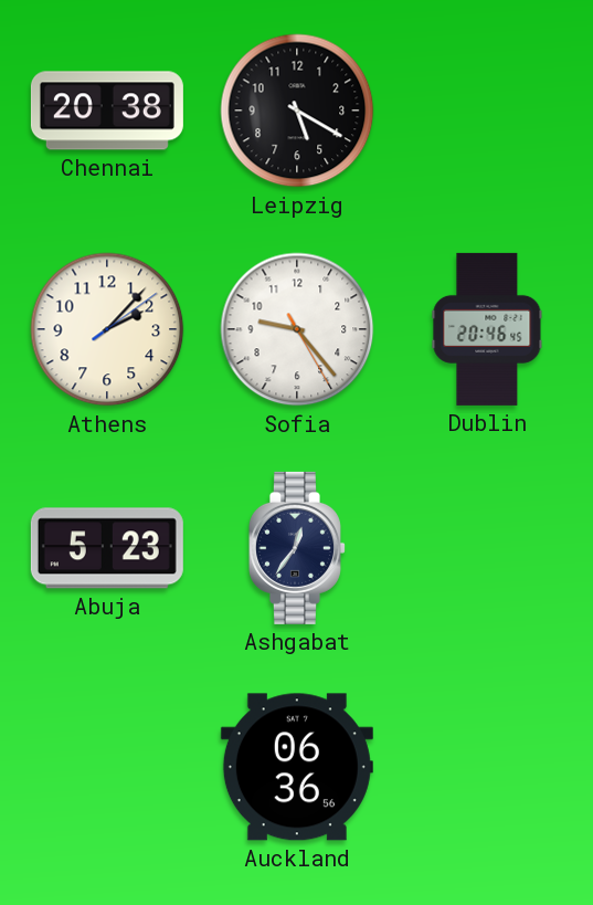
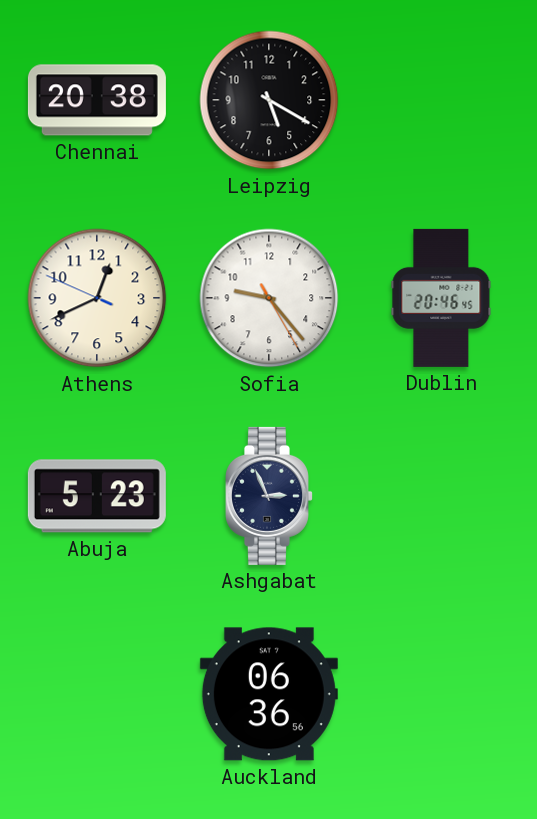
Athens: 2:07 -> 12:40
Ashgabat: 12:36 -> 2:56
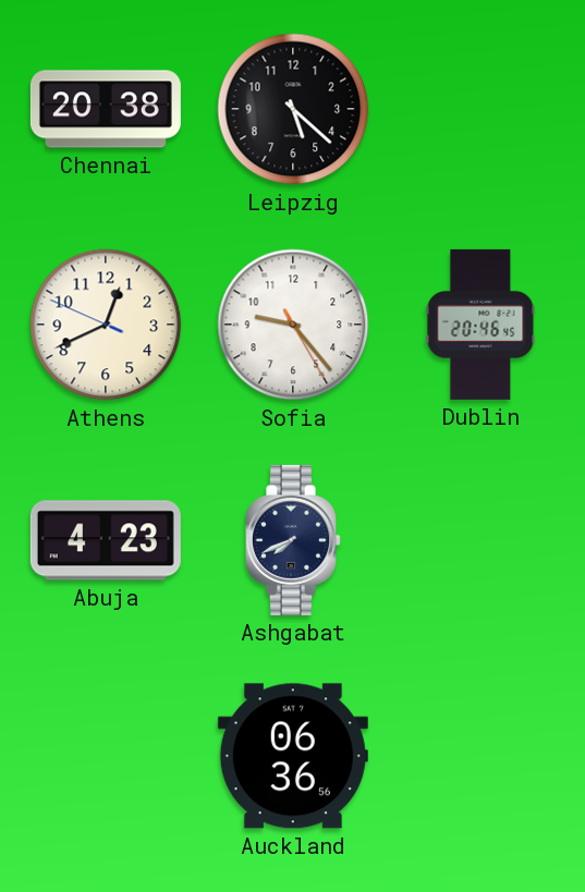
Leipzig: 5:20 -> 5:22
Abuja: 5:23 -> 4:23
Ashgabat: 2:56 -> 7:41
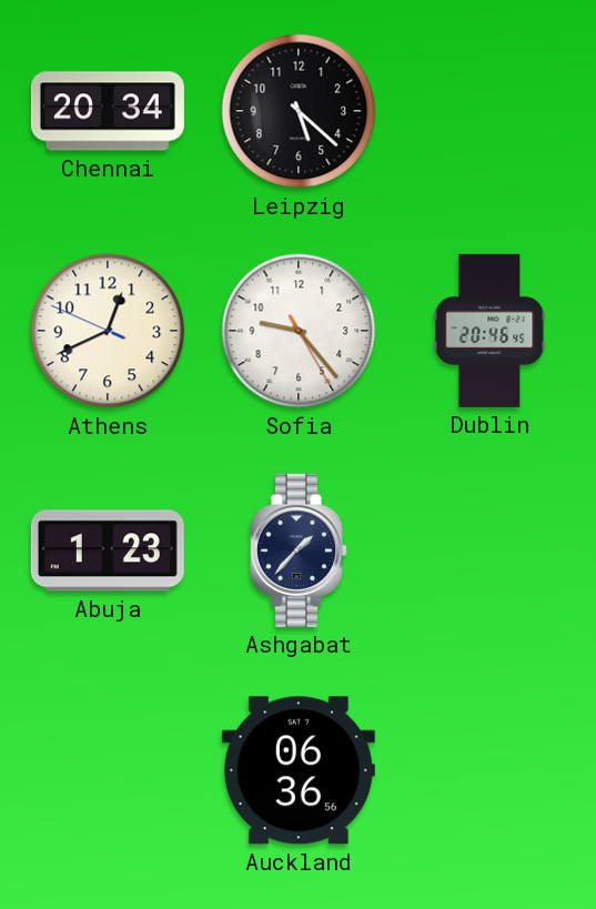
Chennai: 20:38 -> 20:34
Abuja: 4:23 -> 1:23
Ashgabat: 7:41 -> 1:37
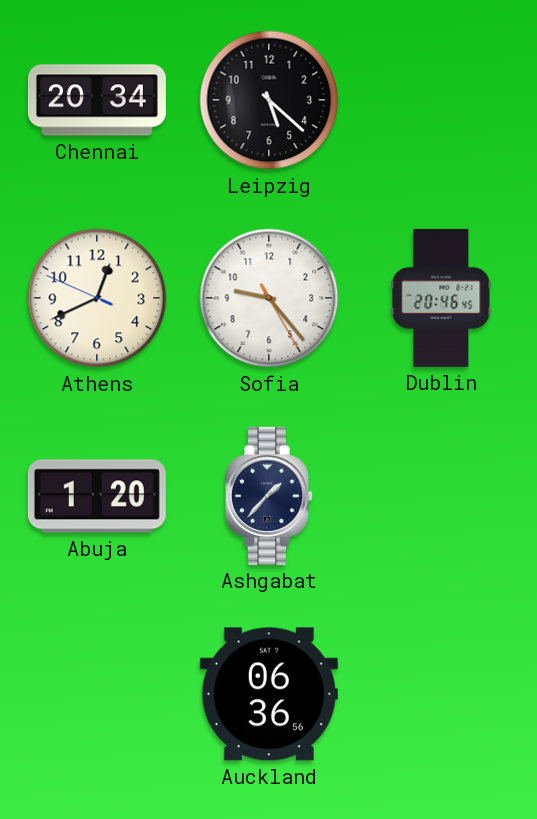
Abuja: 1:23 -> 1:20
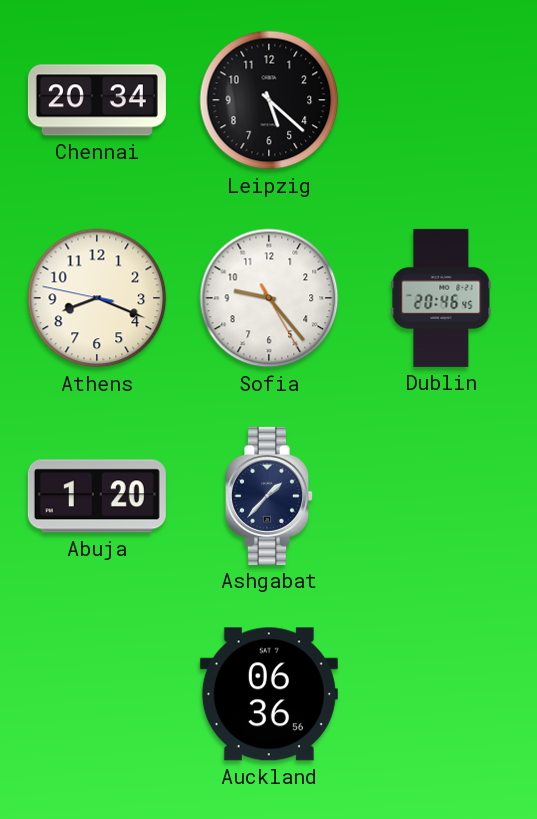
Athens: 12:40 -> 8:18
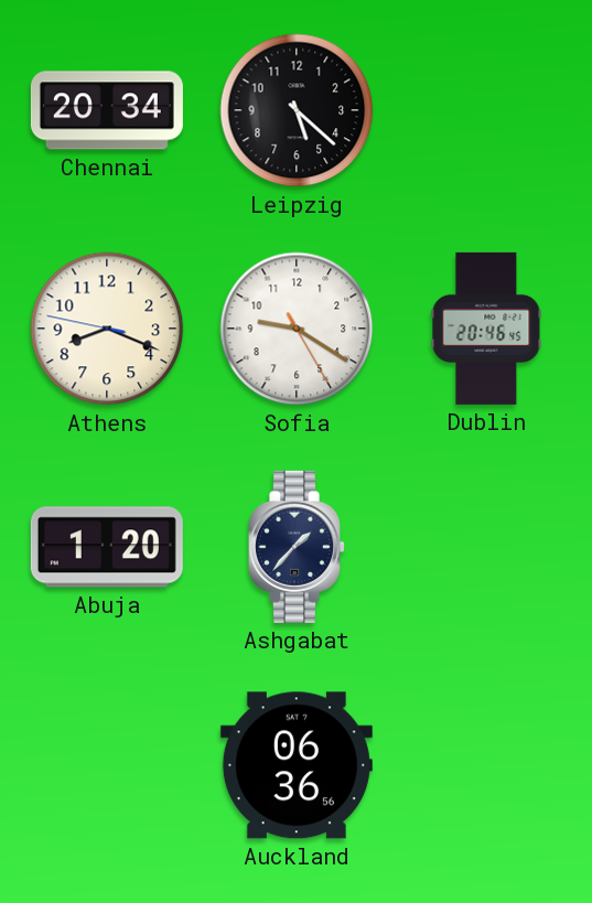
Sofia: 9:23 -> 9:20
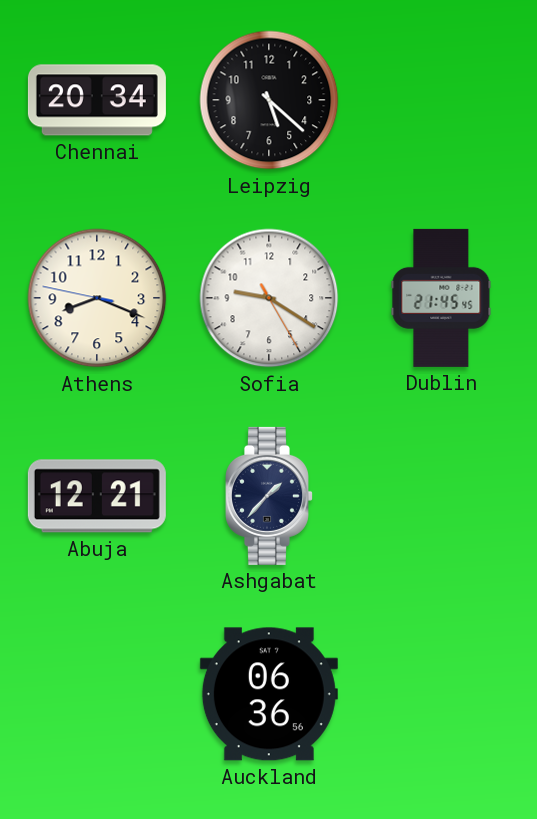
Dublin: 20:46 -> 21:45
Abuja: 1:20 -> 12:21
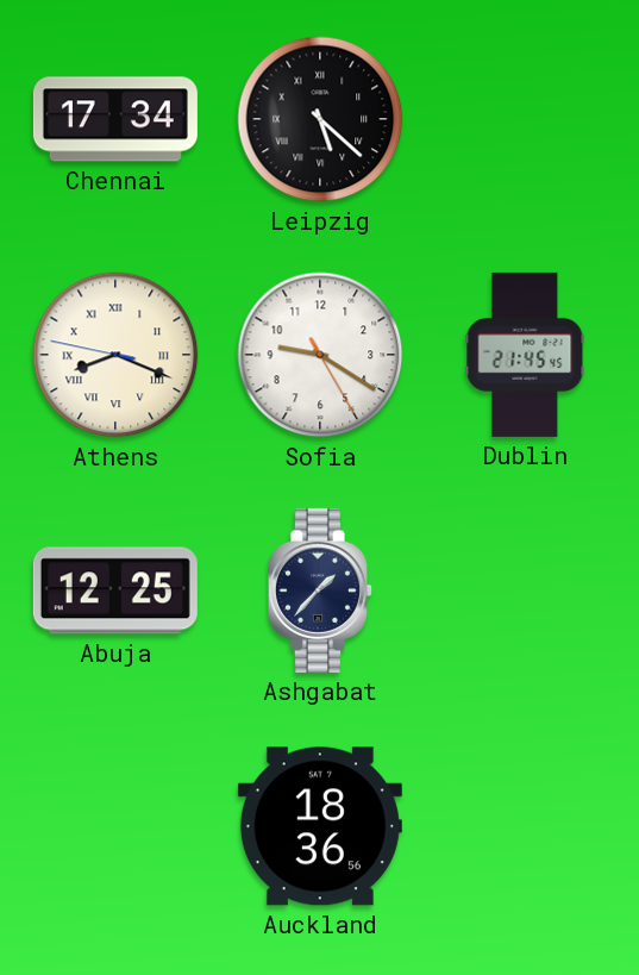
Chennai: 20:34 -> 17:34
Leipzig numerals: Arabic -> Roman
Athens numerals: Arabic -> Roman
Abuja: 12:21 -> 12:25
Auckland: 06:36 -> 18:36
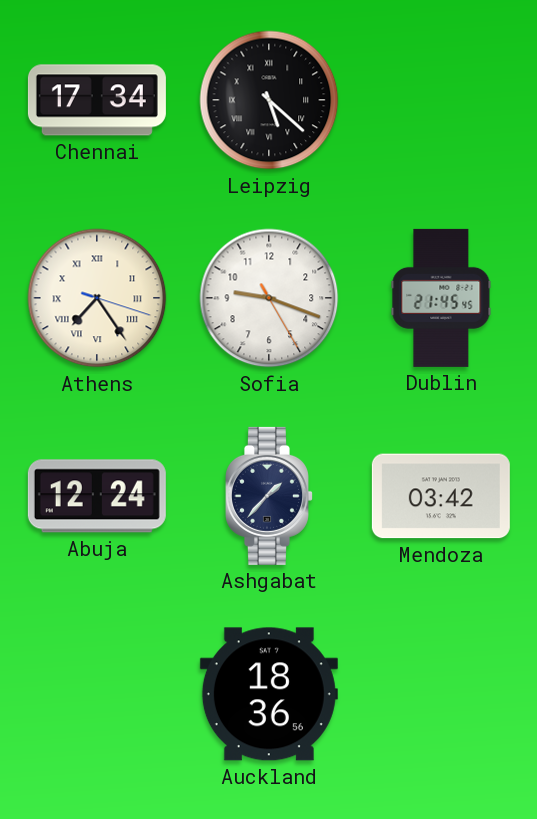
Athens: 8:18 -> 7:24
Sofia: 9:20 -> 9:18
Abuja: 12:25 -> 12:24
Mendoza: none -> 03:42
